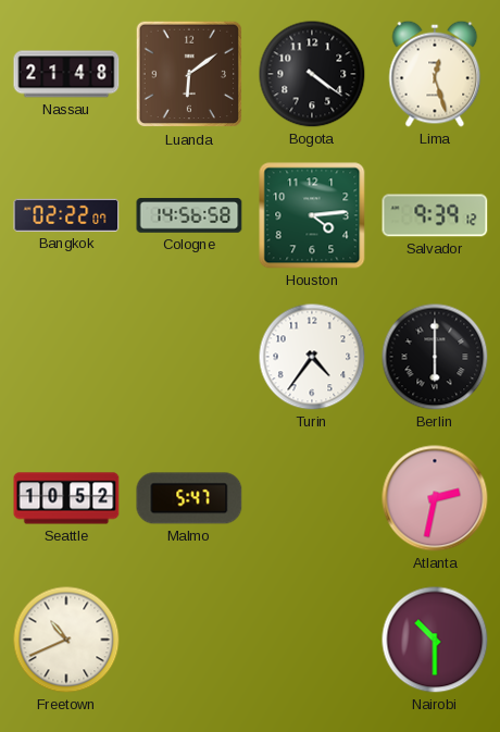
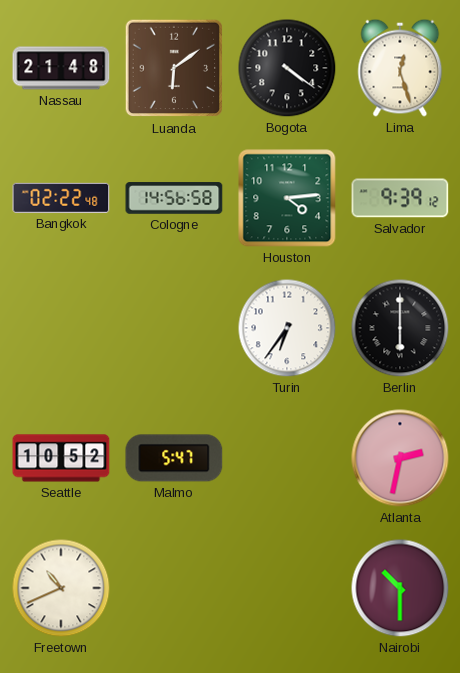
Bangkok: 02:22:07 -> 02:22:48
Turin: 4:36 -> 6:36
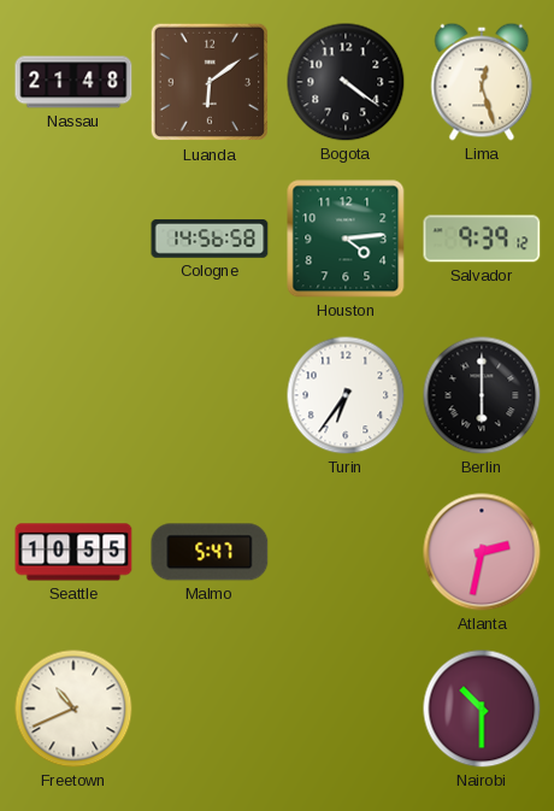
Bangkok: 02:22 -> none
Seattle: 10:52 -> 10:55
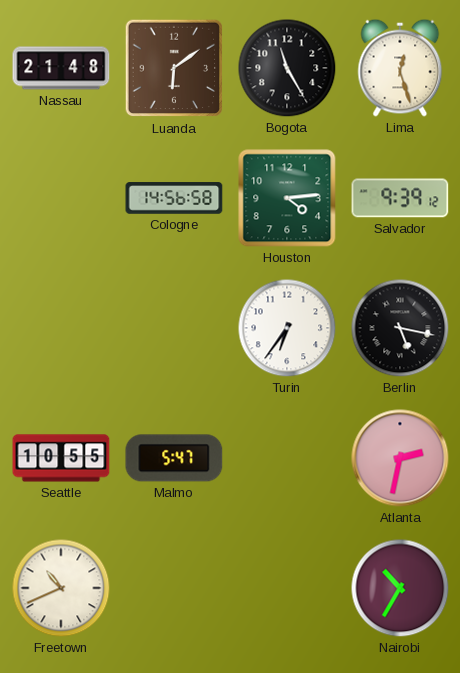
Bogota: 4:21 -> 11:25
Berlin: 6:00 -> 5:17
Nairobi: 10:30 -> 10:35
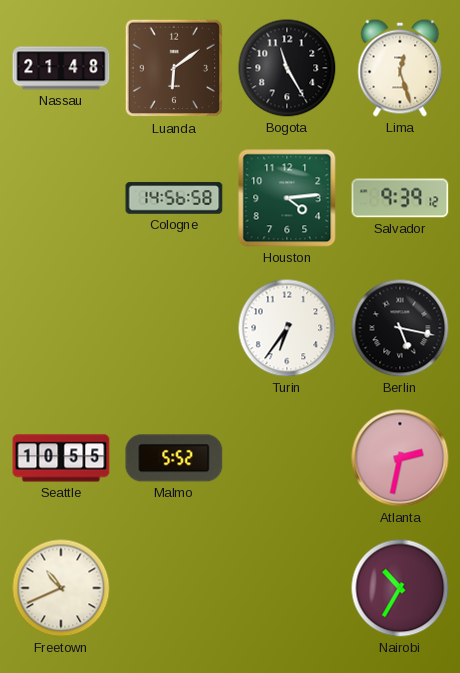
Malmo: 5:47 -> 5:52
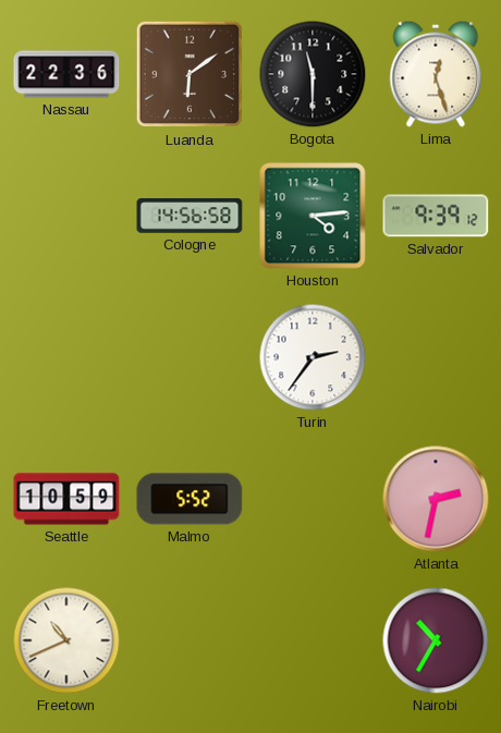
Nassau: 21:48 -> 22:36
Bogota: 11:25 -> 11:30
Turin: 6:36 -> 2:36
Berlin: 5:17 -> none
Seattle: 10:55 -> 10:59
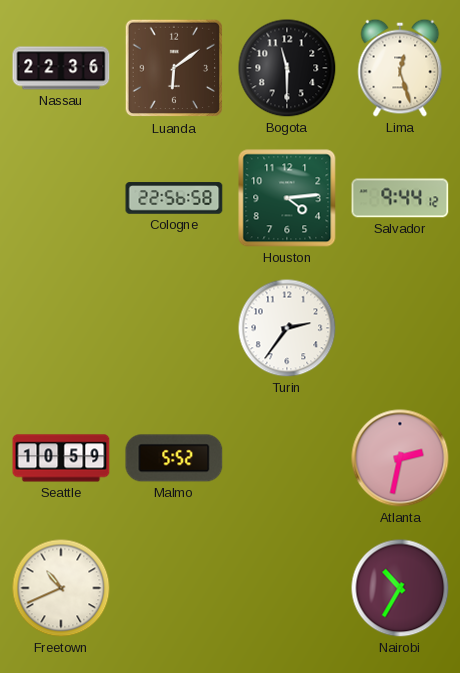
Cologne: 14:56 -> 22:56
Salvador: 9:39 -> 9:44
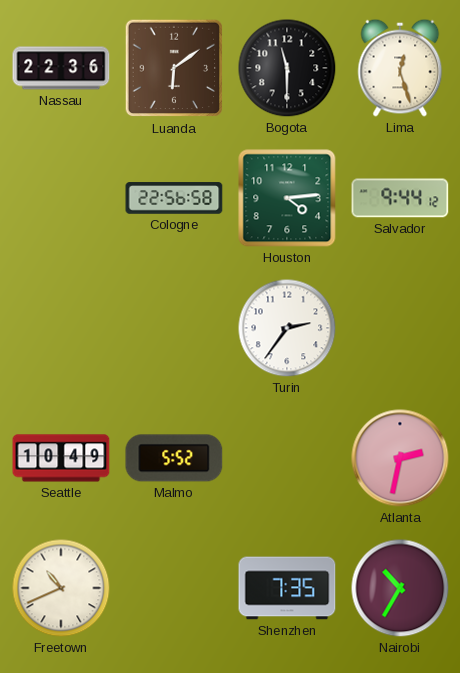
Seattle: 10:59 -> 10:49
Shenzhen: none -> 7:35
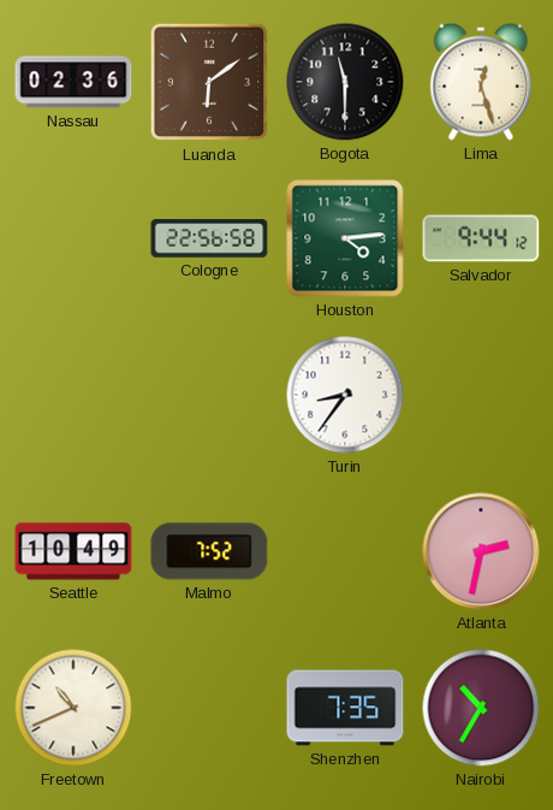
Nassau: 22:36 -> 02:36
Turin: 2:36 -> 8:36
Malmo: 5:52 -> 7:52
